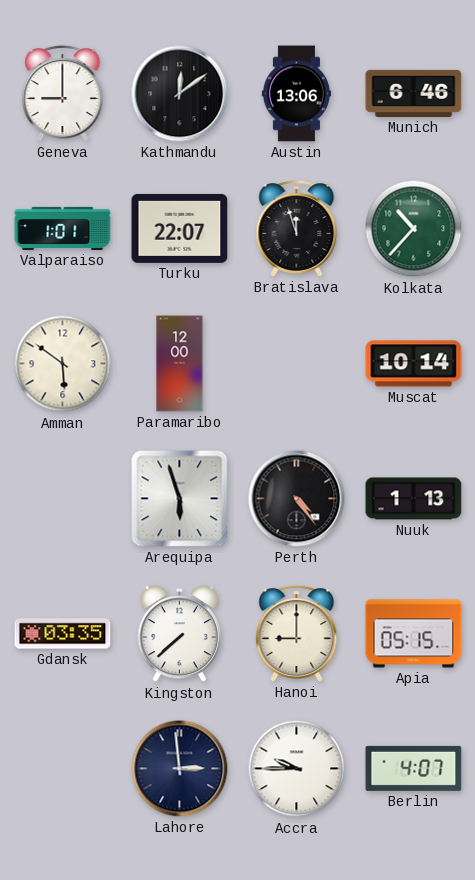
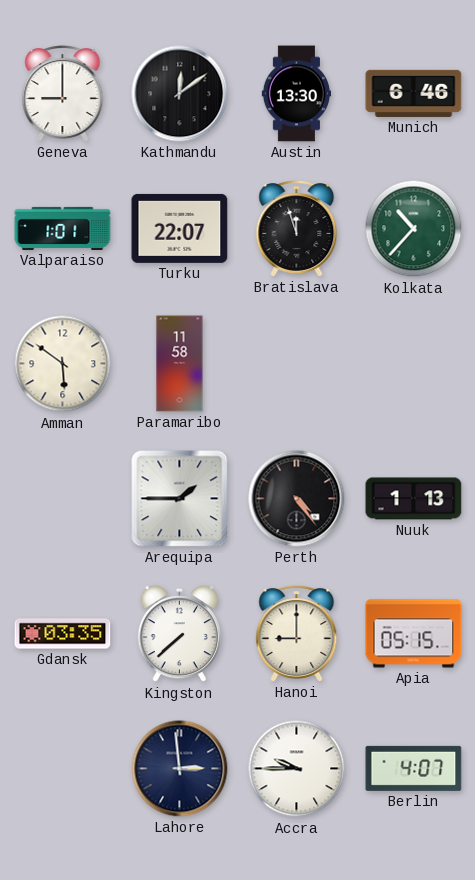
Austin: 13:06 -> 13:30
Paramaribo: 12:00 -> 11:58
Muscat: 10:14 -> none
Arequipa: 5:57 -> 1:45
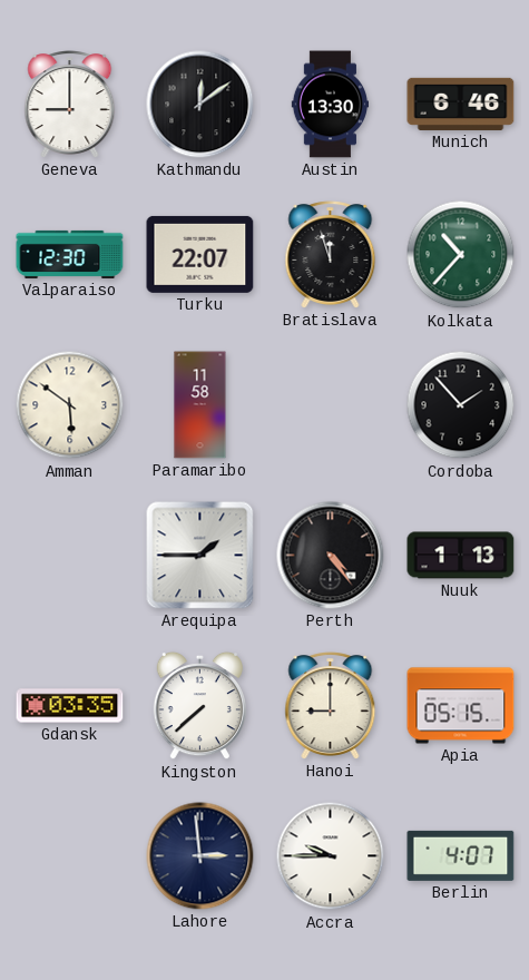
Valparaiso: 1:01 -> 12:30
Cordoba: none -> 1:53
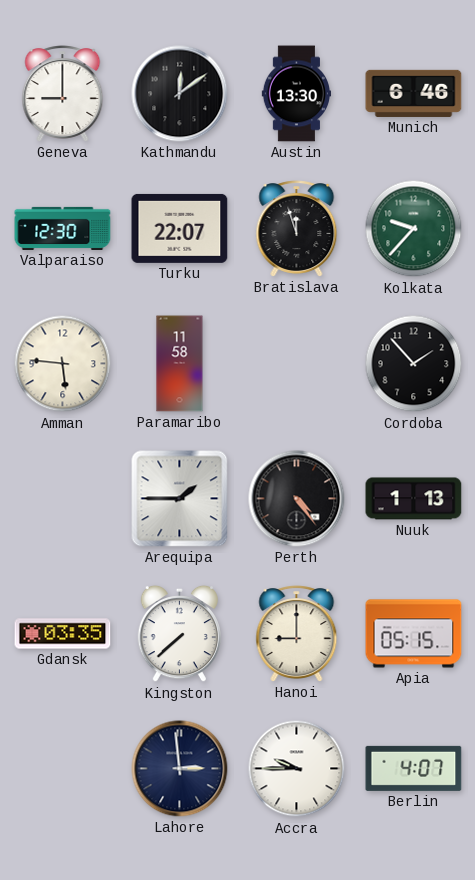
Kolkata: 10:37 -> 9:37
Amman: 5:51 -> 5:46
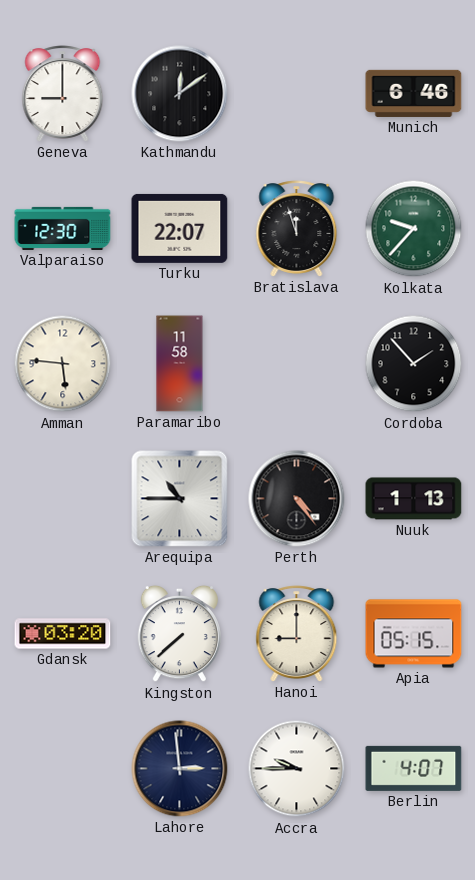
Austin: 13:30 -> none
Arequipa: 1:45 -> 10:45
Gdansk: 03:35 -> 03:20
